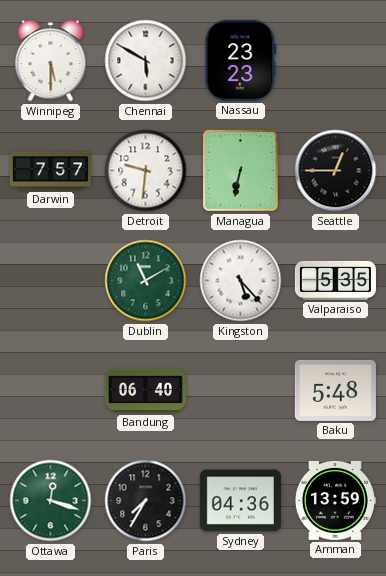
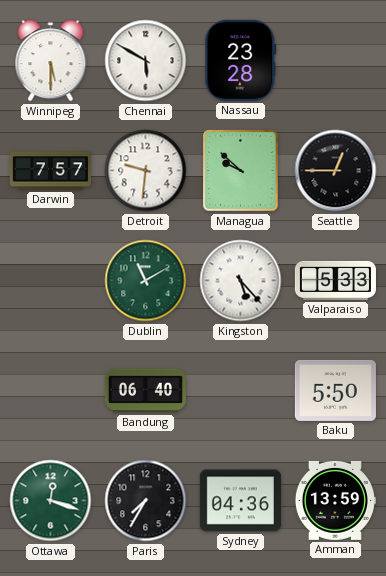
Nassau: 23:23 -> 23:28
Managua: 6:32 -> 9:52
Valparaiso: 5:35 -> 5:33
Baku: 5:48 -> 5:50
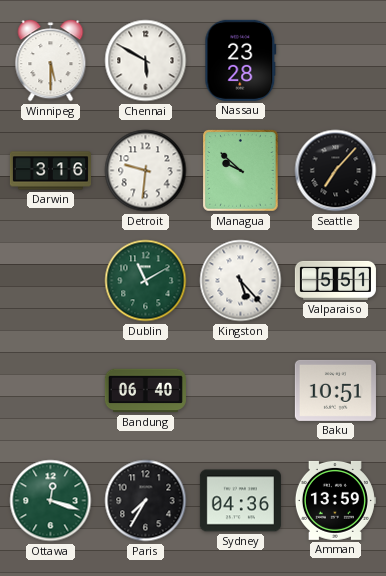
Darwin: 7:57 -> 3:16
Seattle: 12:45 -> 7:07
Valparaiso: 5:33 -> 5:51
Baku: 5:50 -> 10:51
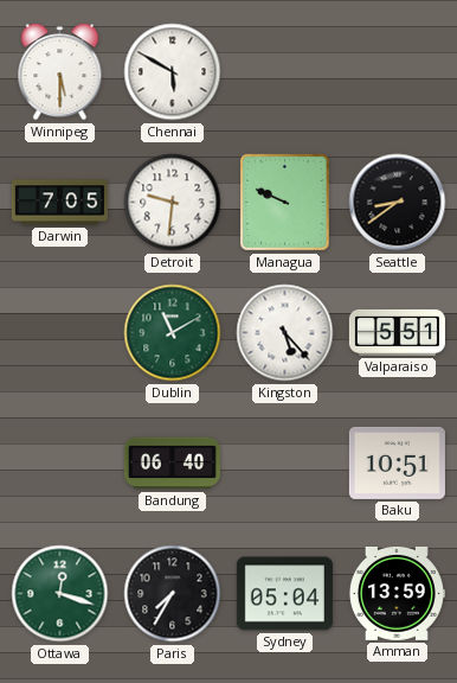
Nassau: 23:28 -> none
Darwin: 3:16 -> 7:05
Managua: 9:52 -> 9:49
Seattle: 7:07 -> 8:39
Sydney: 04:36 -> 05:04
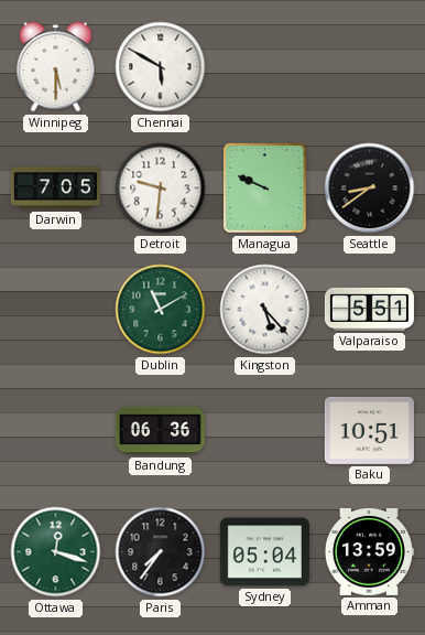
Bandung: 06:40 -> 06:36
Paris: 7:35 -> 7:36
